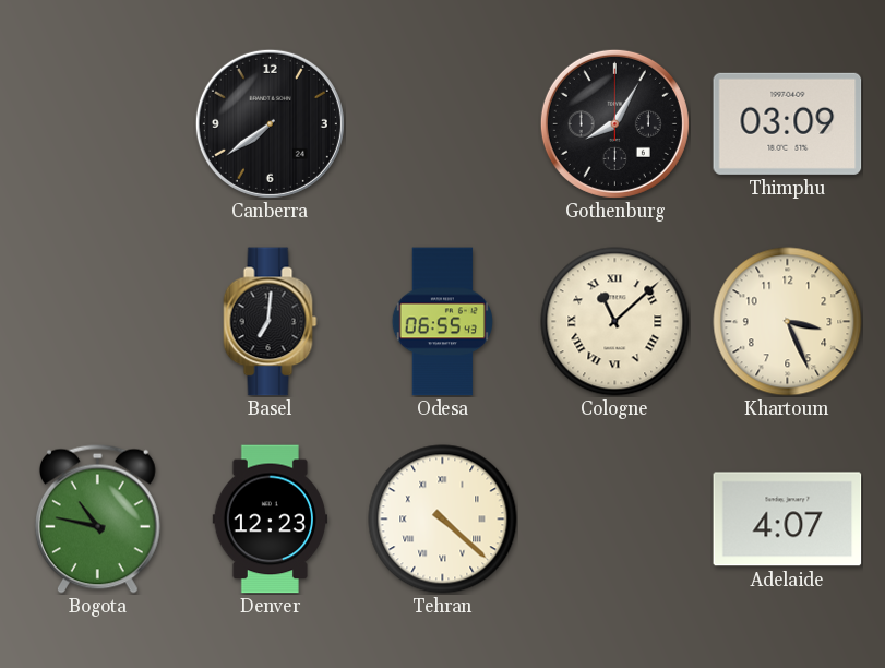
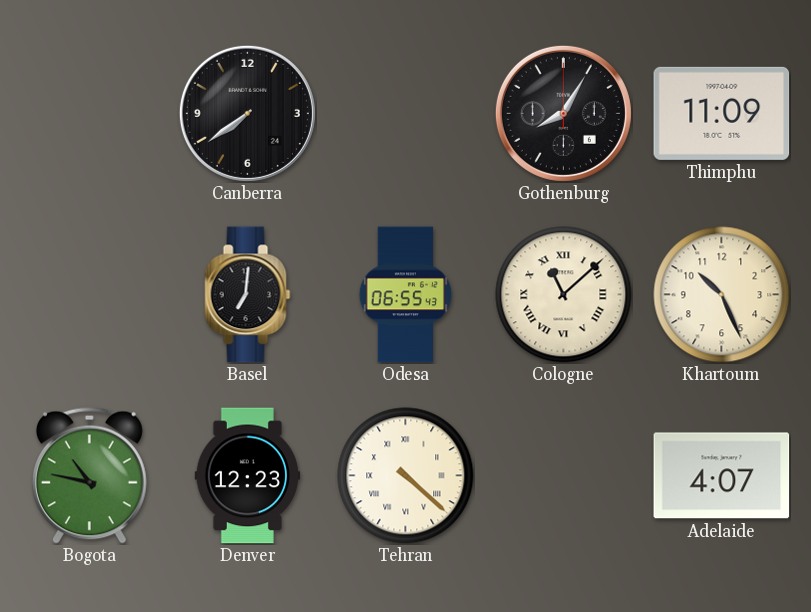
Thimphu: 03:09 -> 11:09
Khartoum: 3:26 -> 10:26
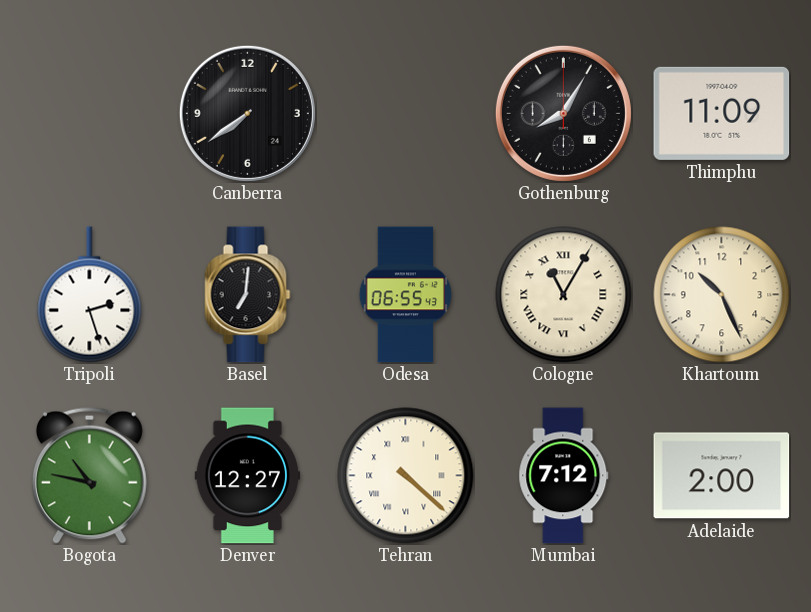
Tripoli: none -> 2:27
Cologne: 11:08 -> 11:05
Denver: 12:23 -> 12:27
Mumbai: none -> 7:12
Adelaide: 4:07 -> 2:00
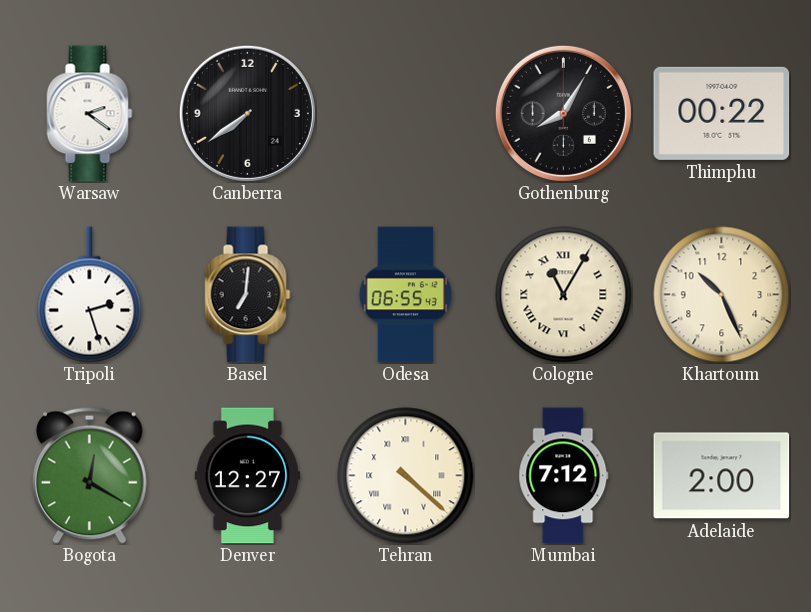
Warsaw: none -> 2:21
Thimphu: 11:09 -> 00:22
Bogota: 10:47 -> 12:20
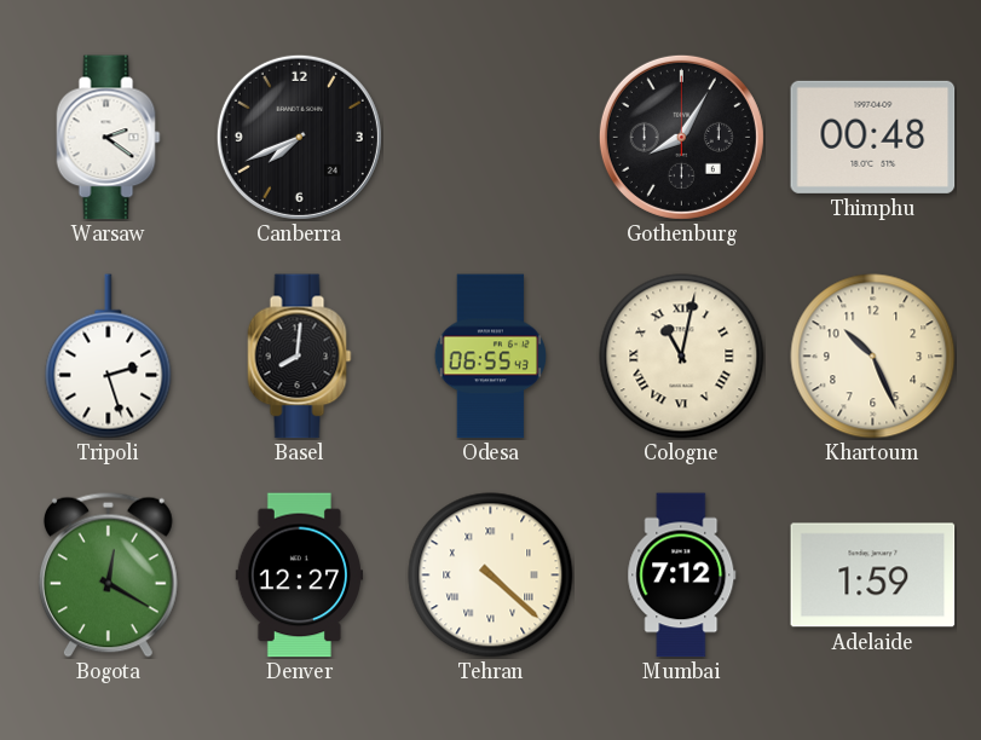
Canberra: 7:39 -> 7:41
Thimphu: 00:22 -> 00:48
Basel: 7:01 -> 8:01
Cologne: 11:05 -> 11:02
Adelaide: 2:00 -> 1:59
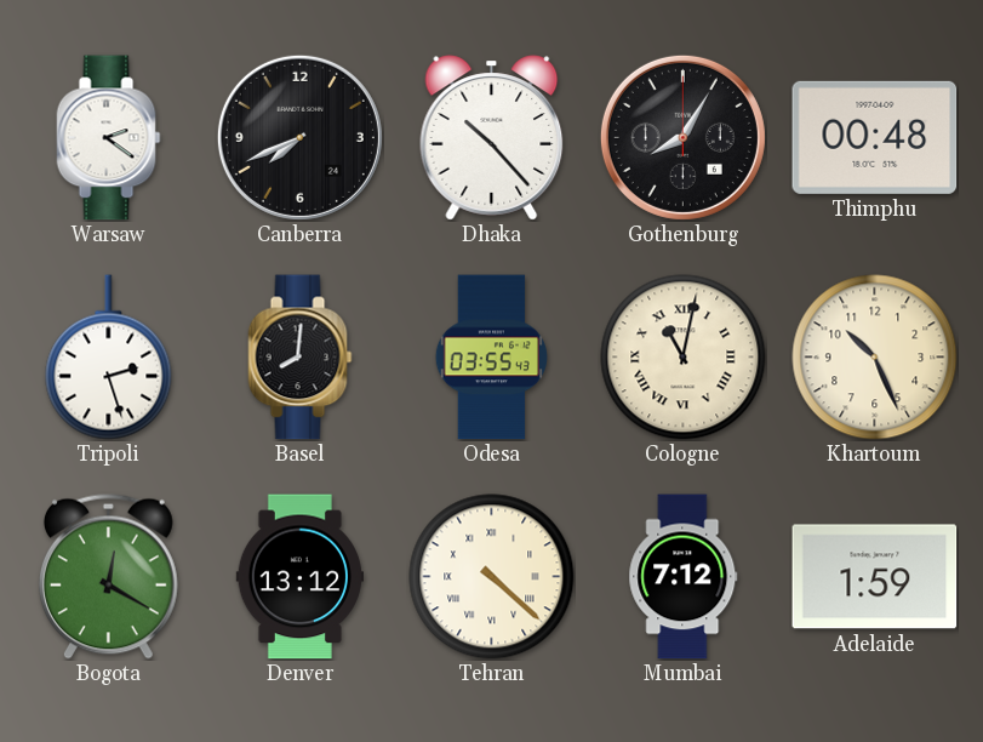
Dhaka: none -> 10:23
Odesa: 06:55 -> 03:55
Denver: 12:27 -> 13:12
